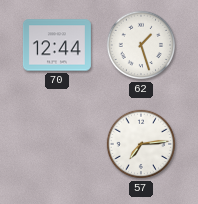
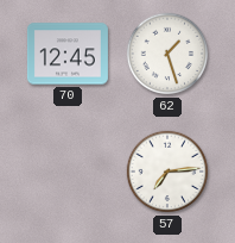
70: 12:44 -> 12:45
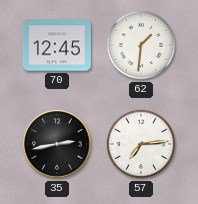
62: 1:27 -> 1:31
35: none -> 2:43
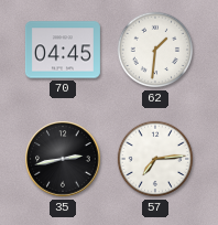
70: 12:45 -> 04:45
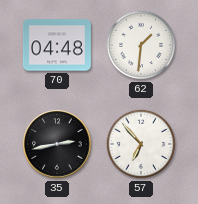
70: 04:45 -> 04:48
57: 7:14 -> 6:53
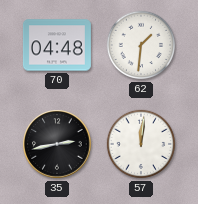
57: 6:53 -> 12:01
